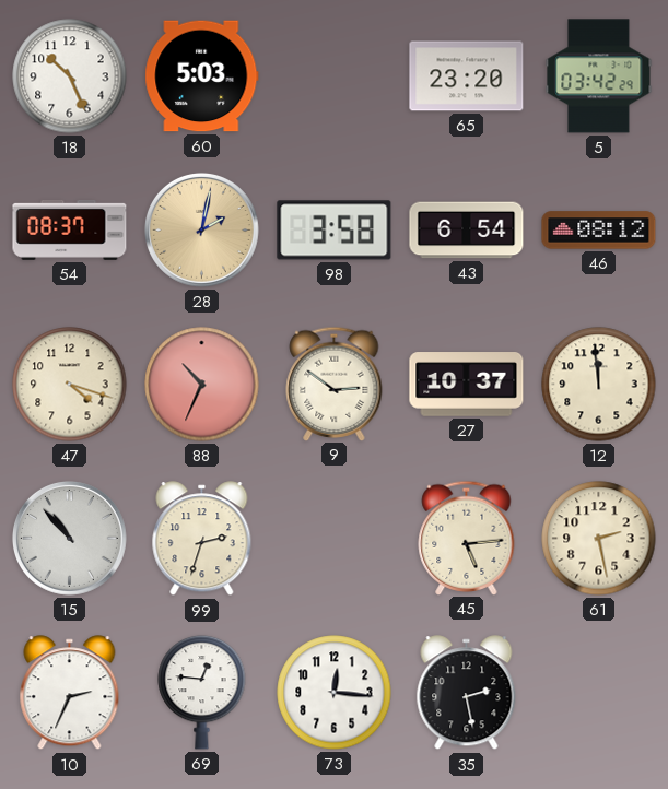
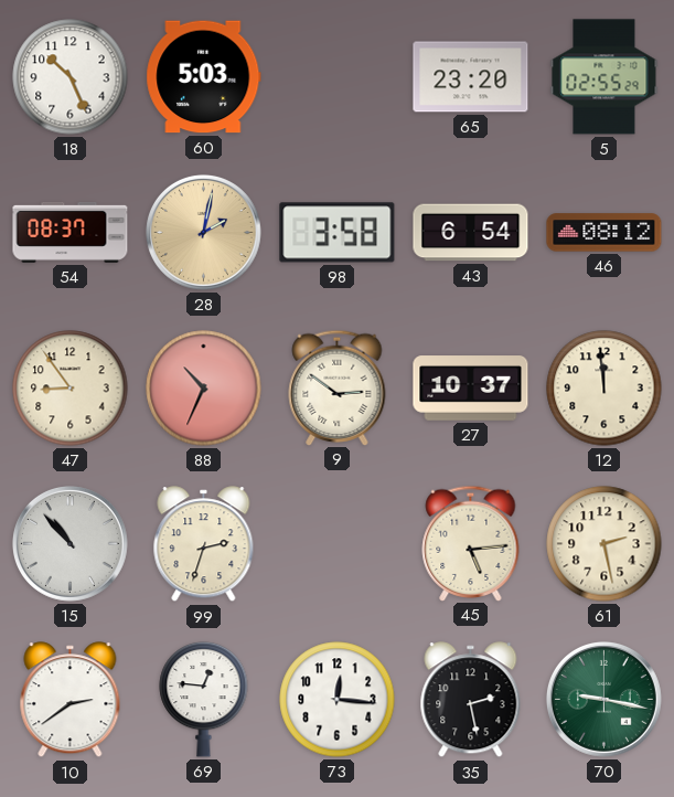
5: 03:42 -> 02:55
47: 4:18 -> 8:54
10: 2:34 -> 2:39
70: none -> 9:17
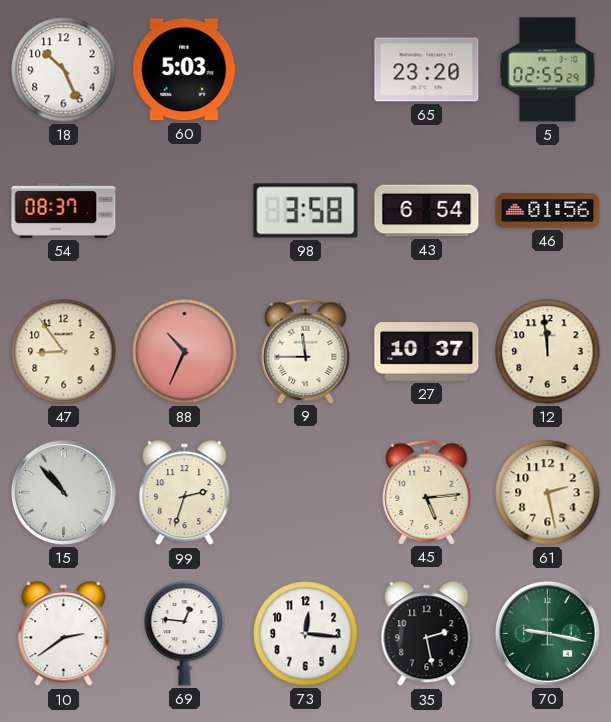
28: 2:02 -> none
46: 08:12 -> 01:56
9: 2:51 -> 11:45
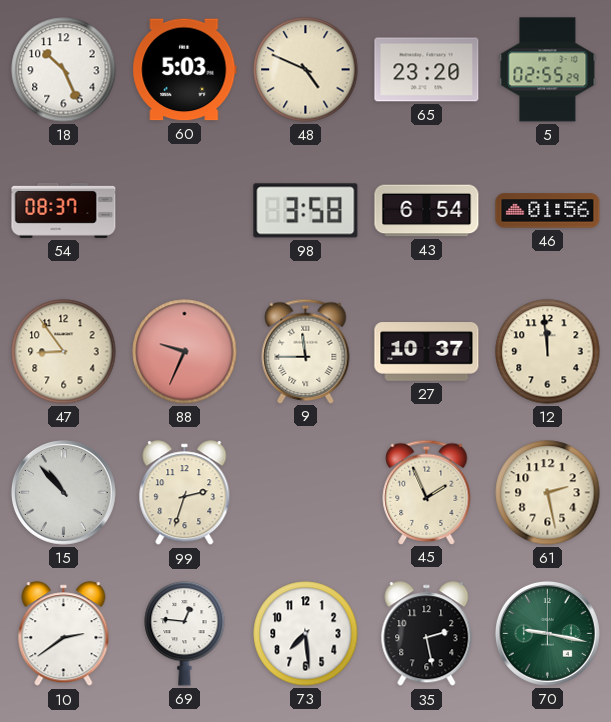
48: none -> 4:49
88: 10:34 -> 9:34
45: 5:14 -> 1:56
73: 12:16 -> 7:29
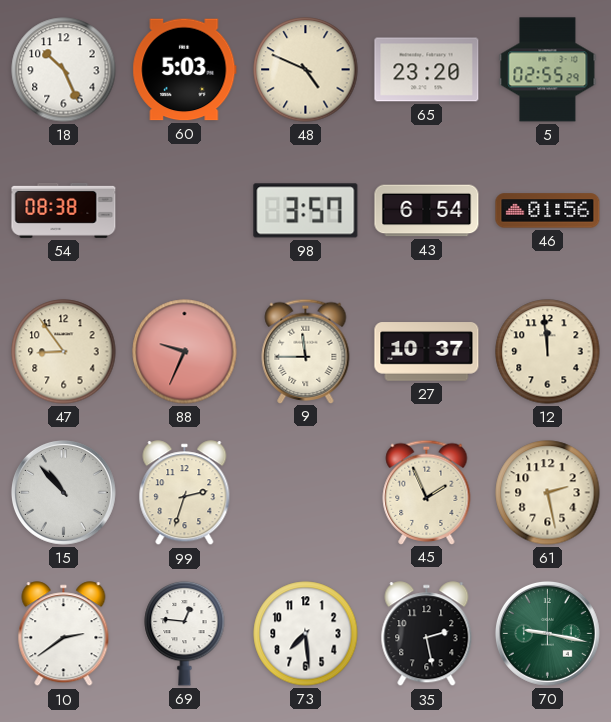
54: 08:37 -> 08:38
98: 3:58 -> 3:57
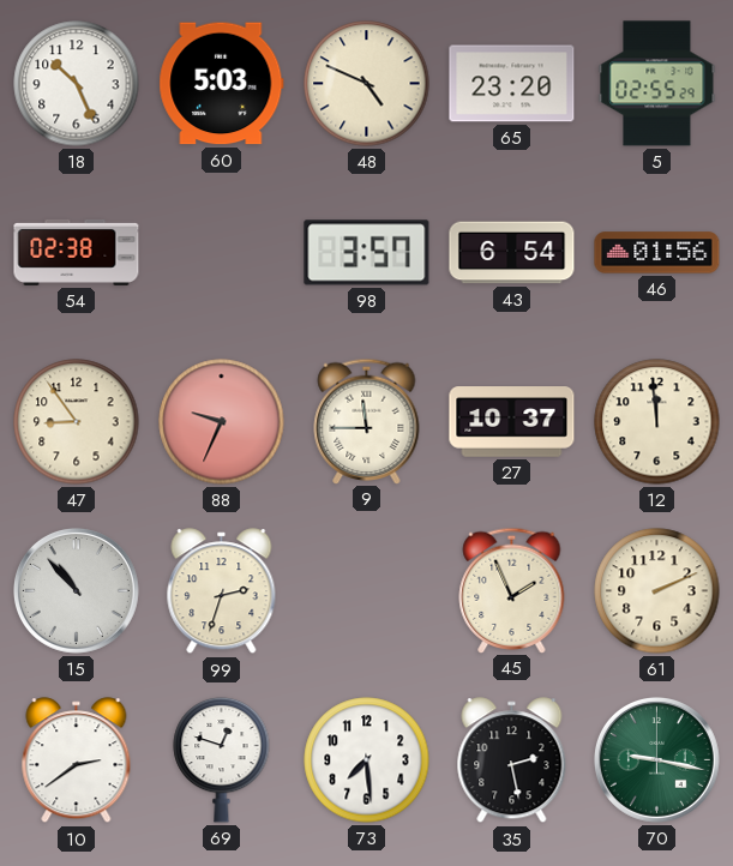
54: 08:38 -> 02:38
61: 2:28 -> 2:11
69: 12:46 -> 12:48
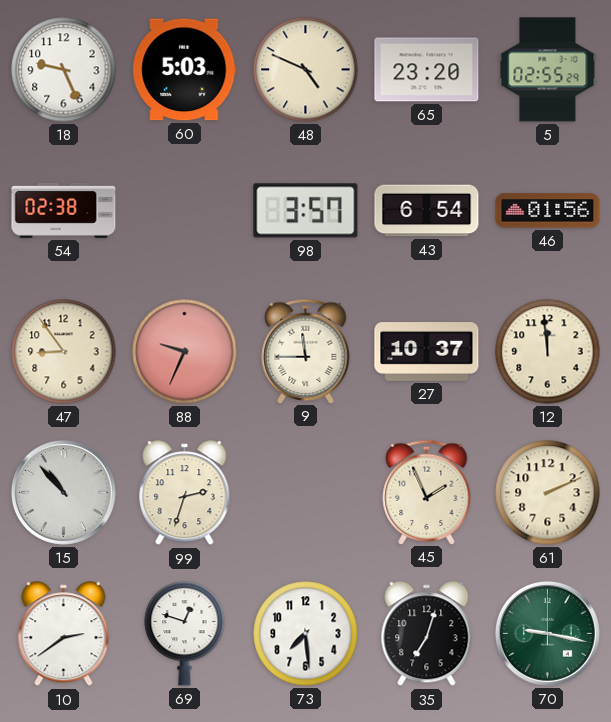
18: 10:26 -> 9:26
35: 2:28 -> 7:03
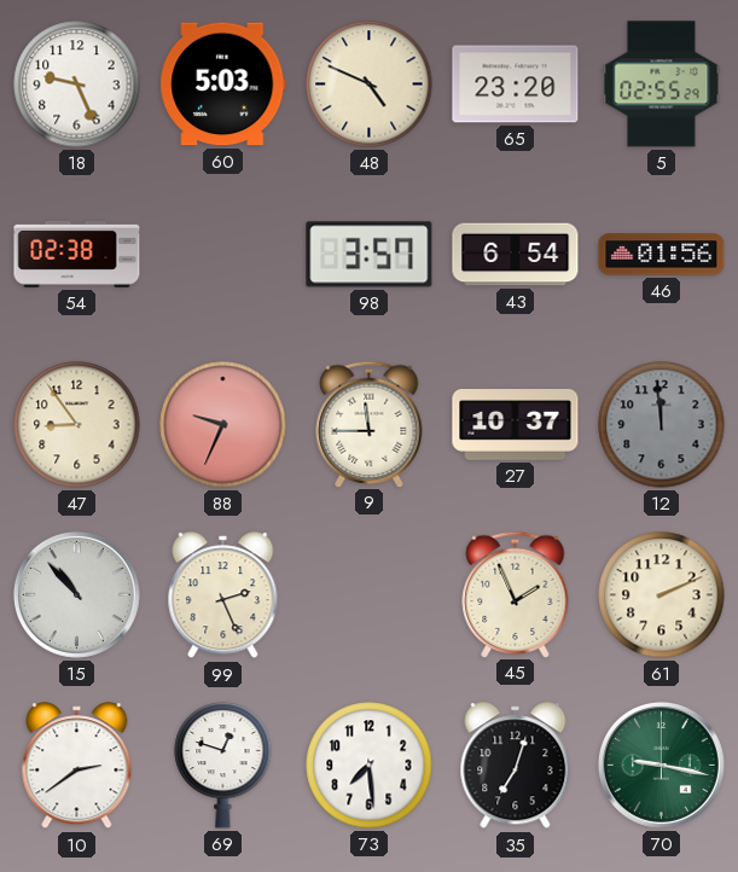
12 dial: cream -> grey
99: 2:33 -> 2:26
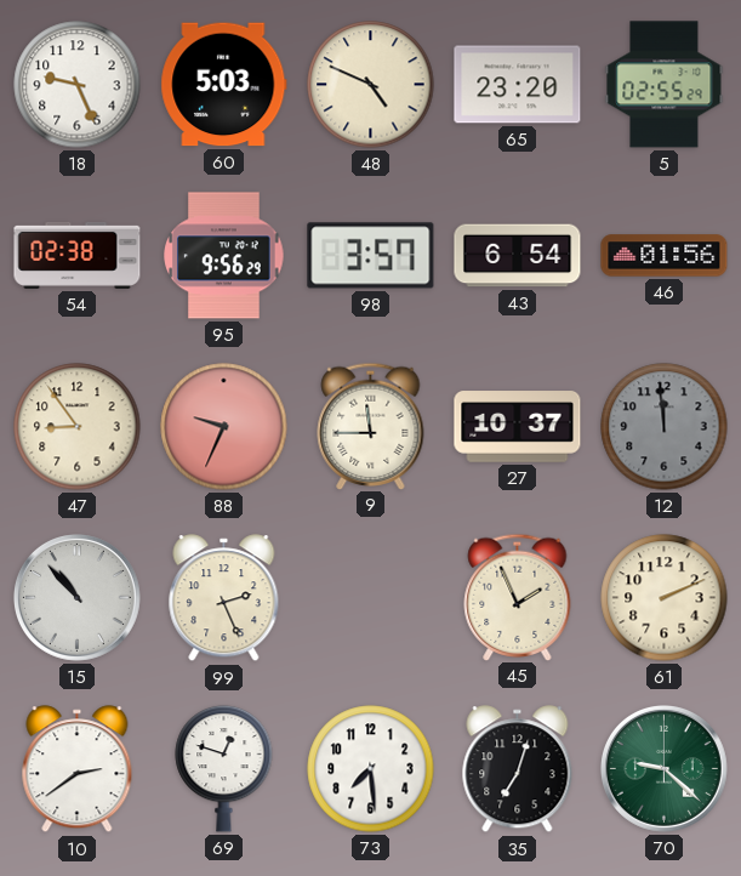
95: none -> 9:56
70: 9:17 -> 9:22
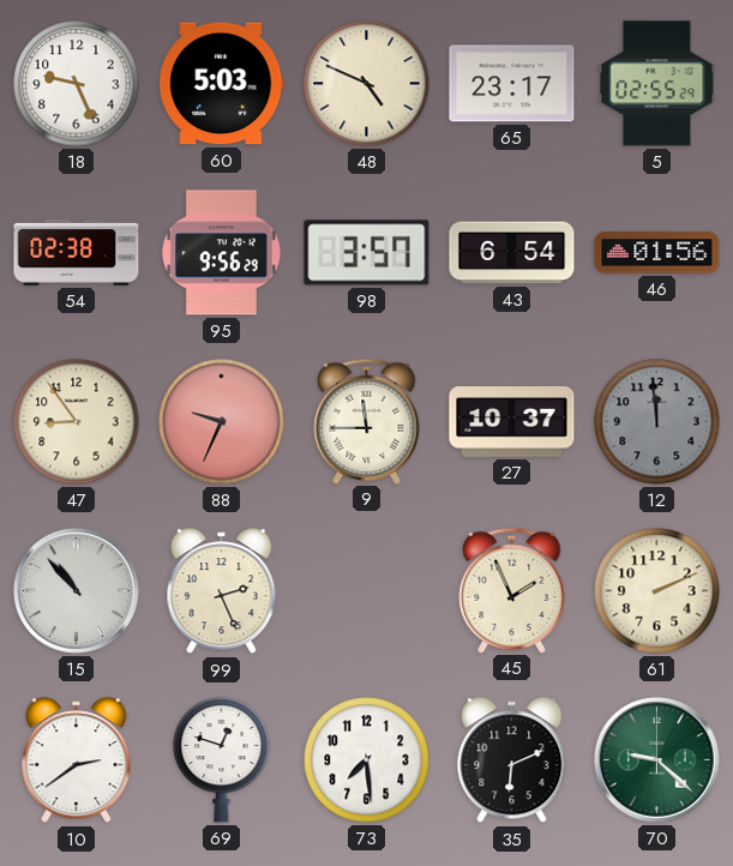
65: 23:20 -> 23:17
35: 7:03 -> 6:11
